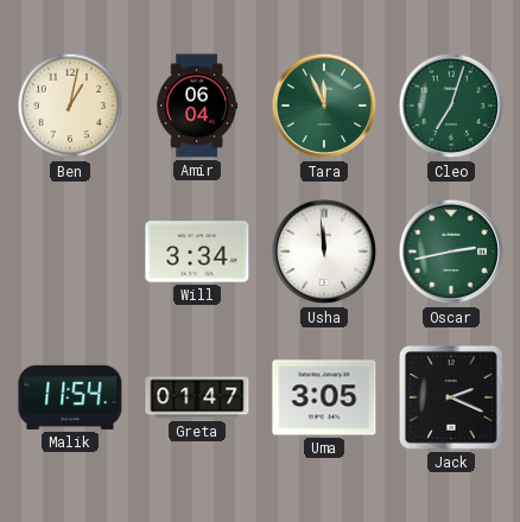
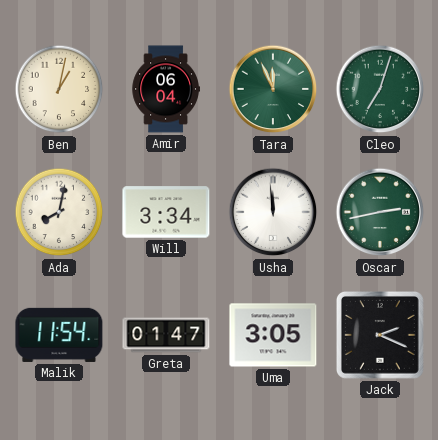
Ada: none -> 8:02
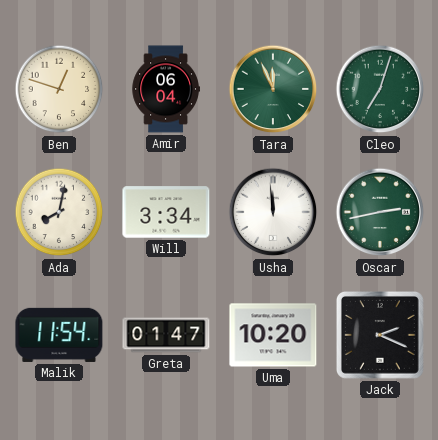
Ben: 1:02 -> 12:48
Uma: 3:05 -> 10:20
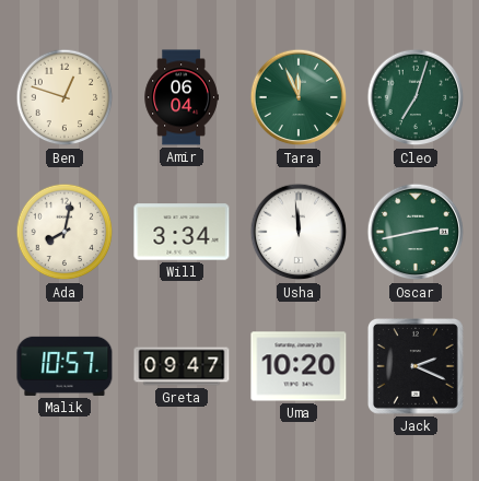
Malik: 11:54 -> 10:57
Greta: 01:47 -> 09:47
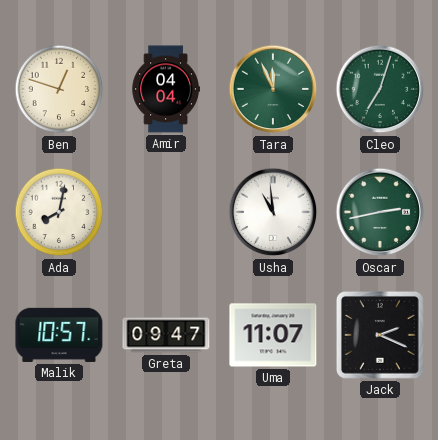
Amir: 06:04 -> 04:04
Will: 3:34 -> none
Usha: 11:59 -> 10:59
Uma: 10:20 -> 11:07
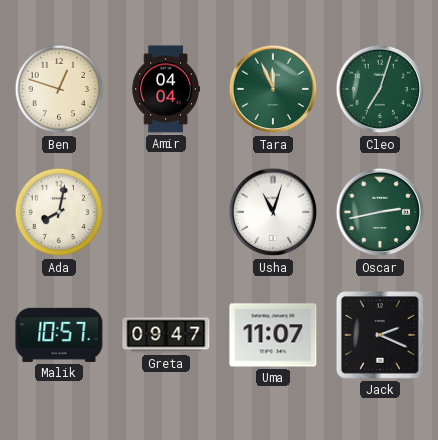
Usha: 10:59 -> 11:03
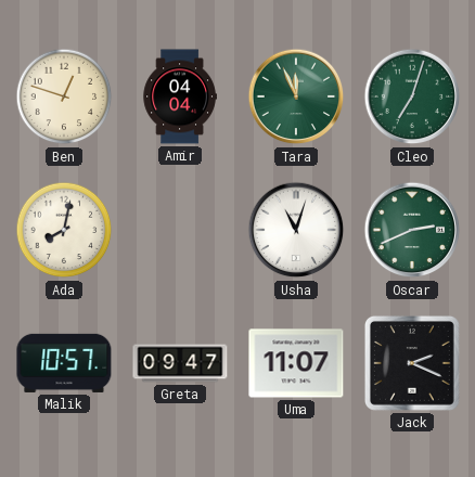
Oscar: 2:43 -> 2:41
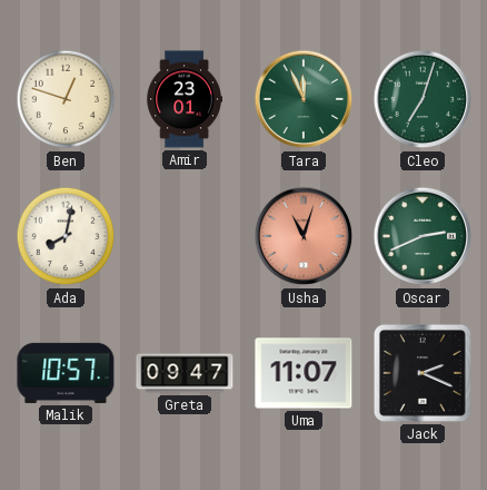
Amir: 04:04 -> 23:01
Usha dial: white -> salmon
